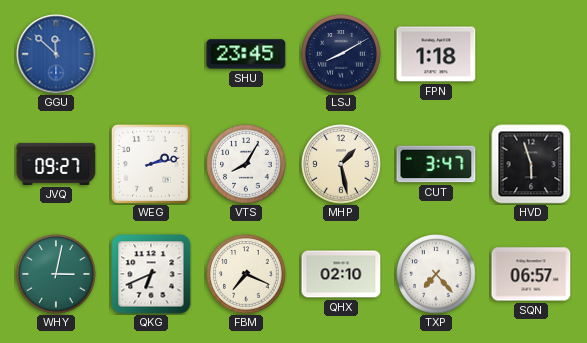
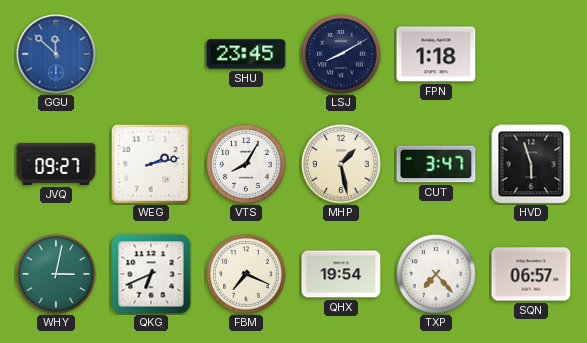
QHX: 02:10 -> 19:54
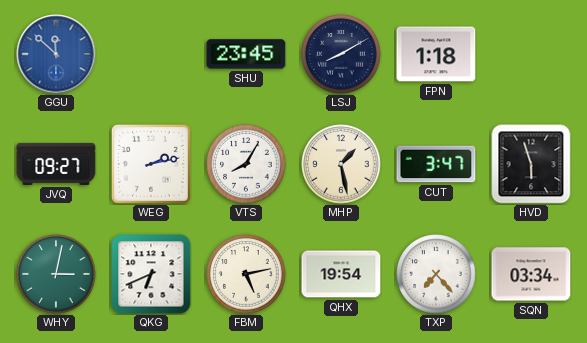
FBM: 7:19 -> 5:13
SQN: 06:57 -> 03:34
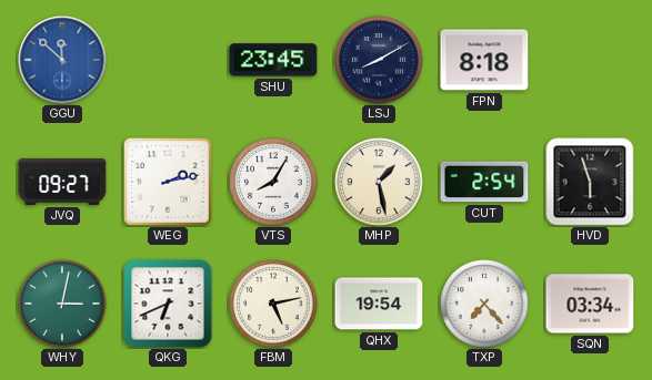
FPN: 1:18 -> 8:18
CUT: 3:47 -> 2:54
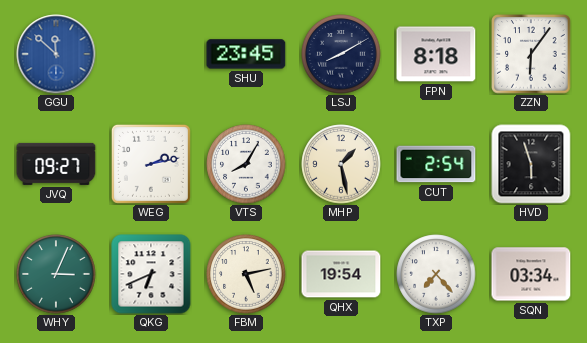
ZZN: none -> 6:06
WHY: 3:02 -> 3:04
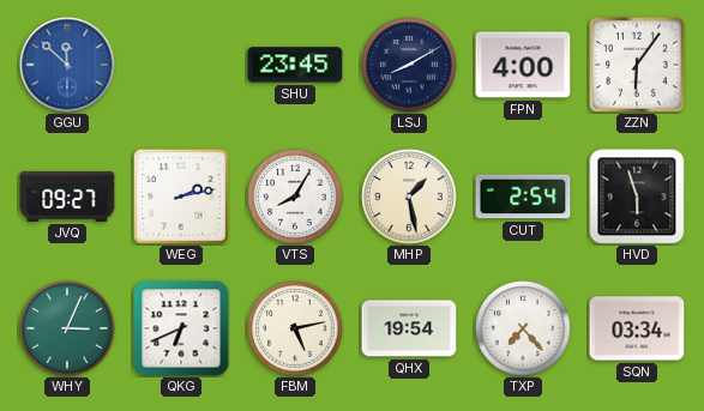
FPN: 8:18 -> 4:00
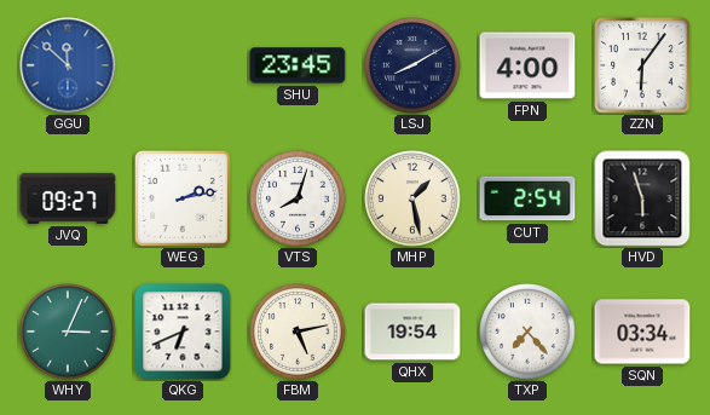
VTS: 8:05 -> 8:03
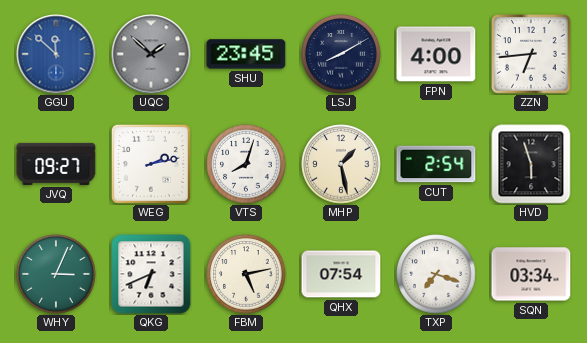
UQC: none -> 1:52
ZZN: 6:06 -> 6:44
QHX: 19:54 -> 07:54
TXP: 7:23 -> 7:18
